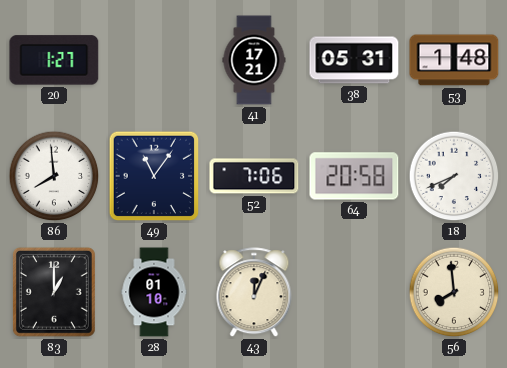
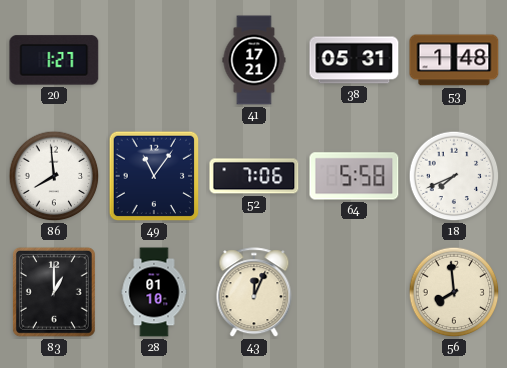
64: 20:58 -> 5:58
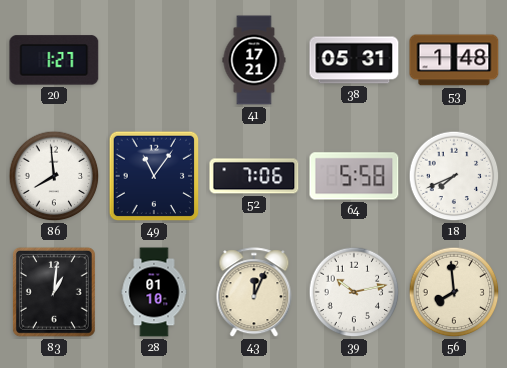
83: 1:00 -> 1:01
39: none -> 10:13
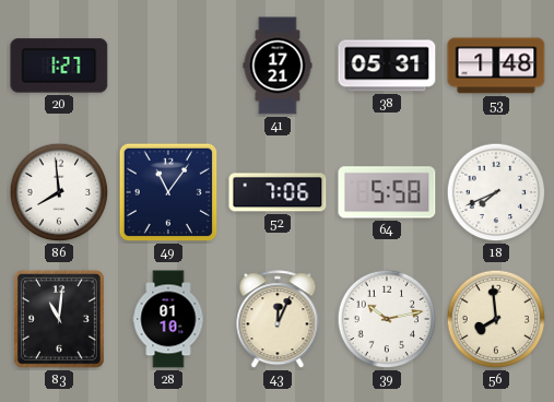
83: 1:01 -> 11:01
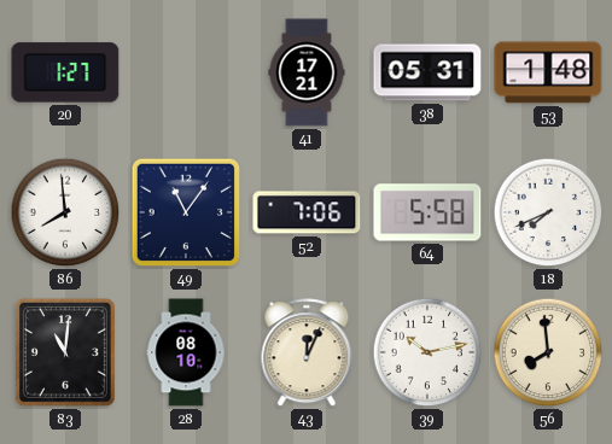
28: 01:10 -> 08:10
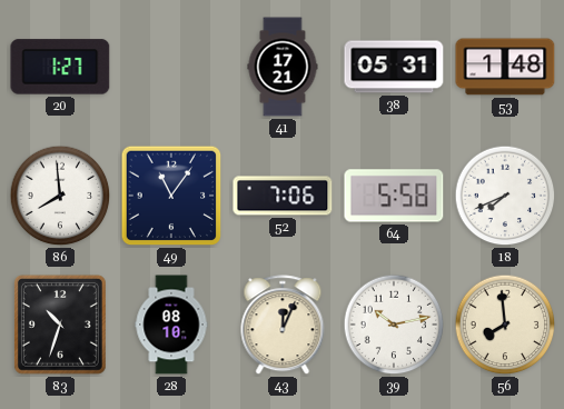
83: 11:01 -> 10:33
